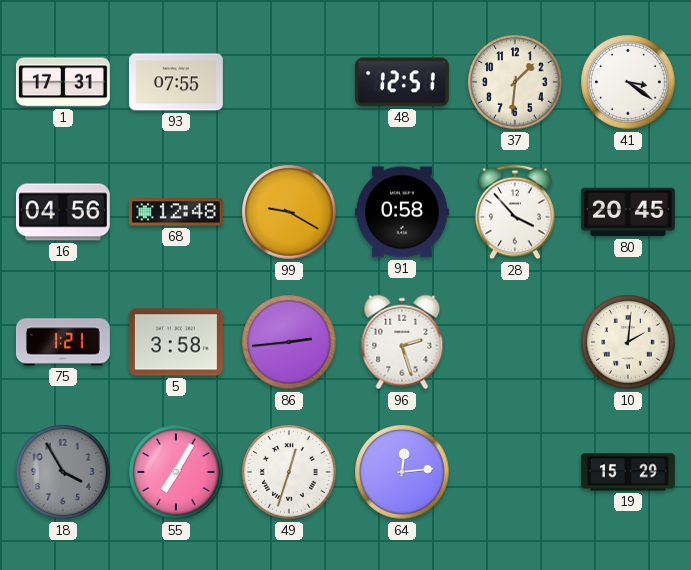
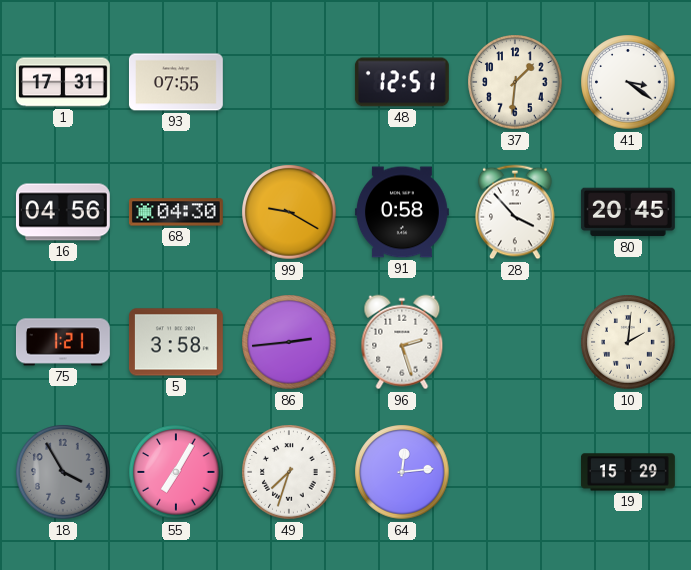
68: 12:48 -> 04:30
49: 12:33 -> 7:33
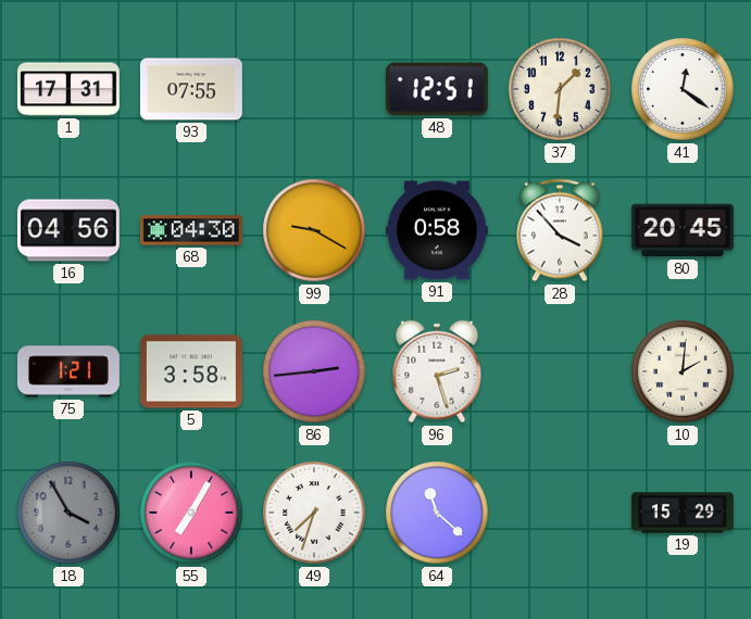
41: 3:21 -> 12:21
64: 12:14 -> 11:22
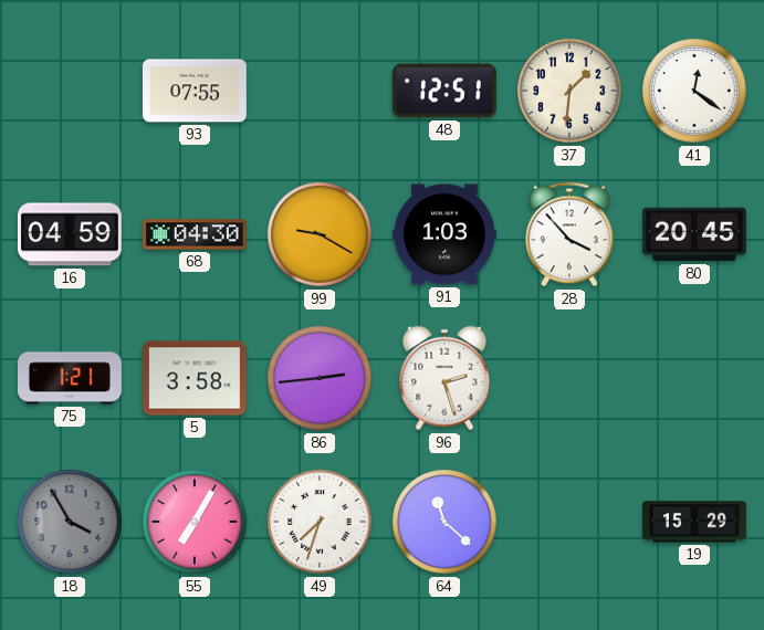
1: 17:31 -> none
16: 04:56 -> 04:59
91: 0:58 -> 1:03
10: 2:01 -> none
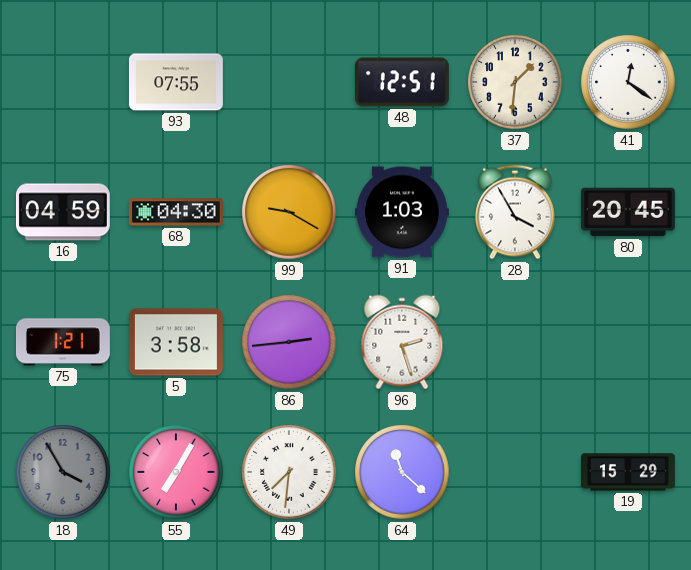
28: 3:53 -> 3:55
49: 7:33 -> 7:31
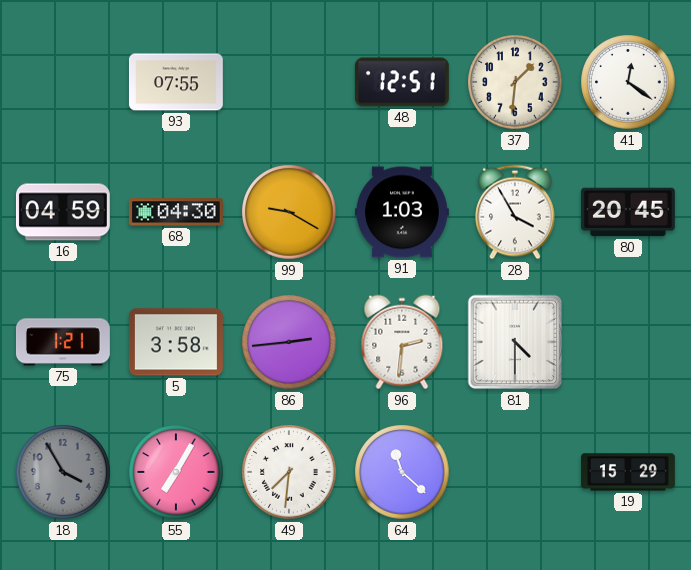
96: 2:27 -> 2:31
81: none -> 4:30
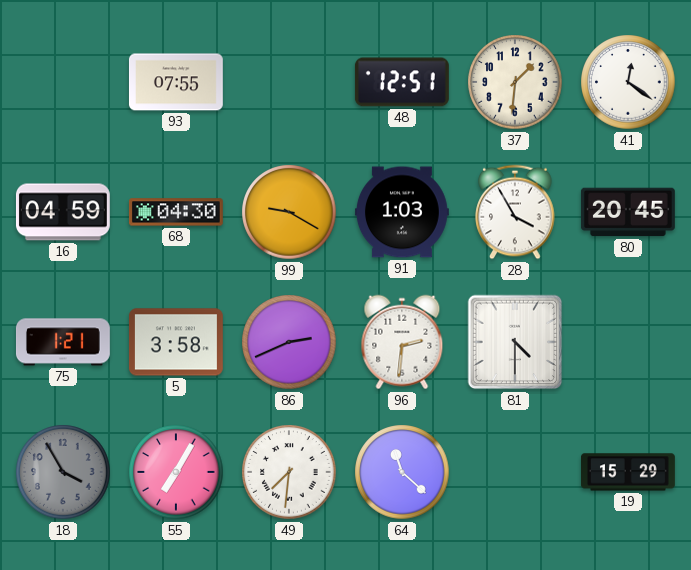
86: 2:44 -> 2:41
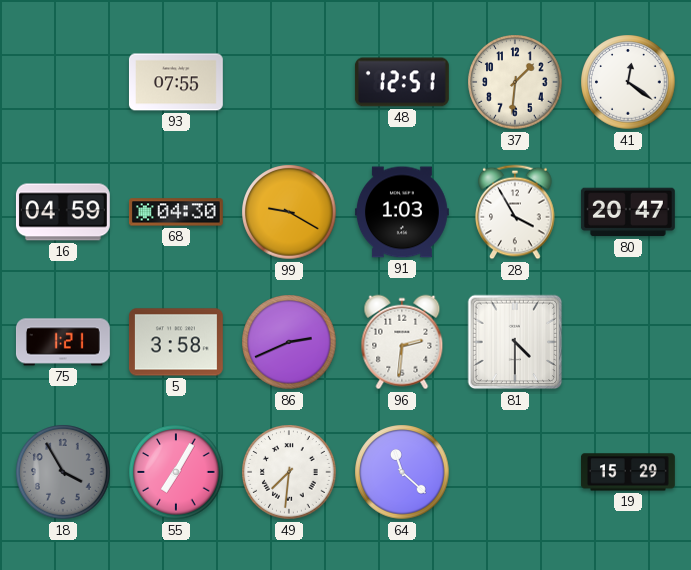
80: 20:45 -> 20:47
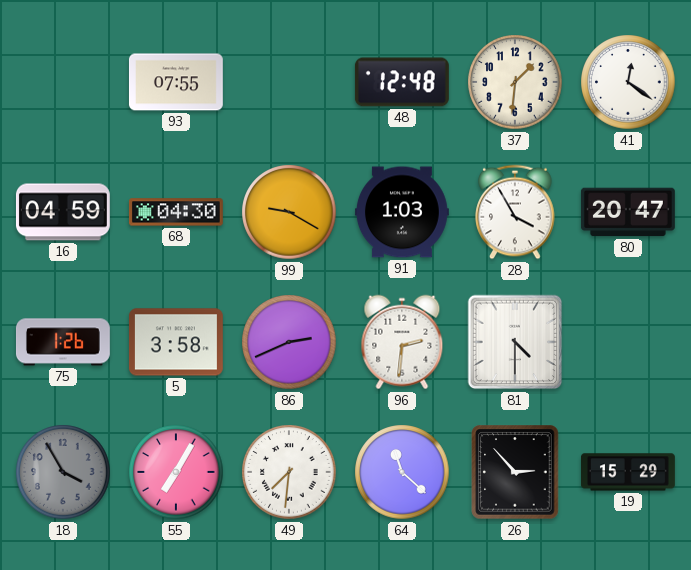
48: 12:51 -> 12:48
75: 1:21 -> 1:26
26: none -> 2:53
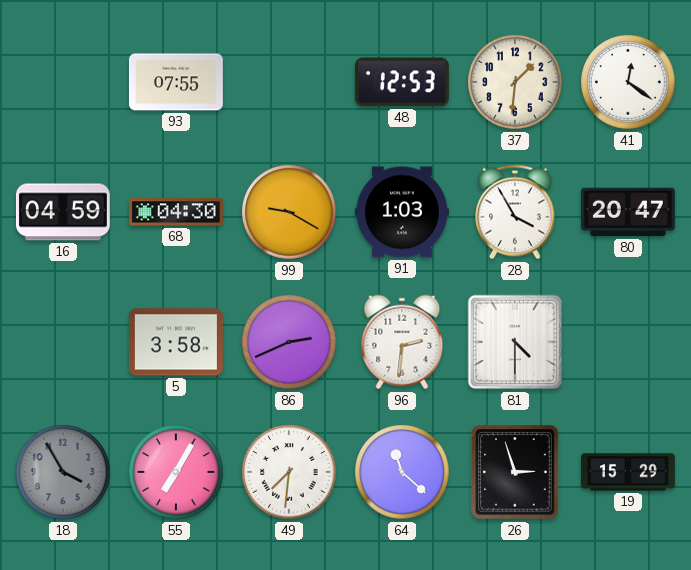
48: 12:48 -> 12:53
75: 1:26 -> none
26: 2:53 -> 2:57
